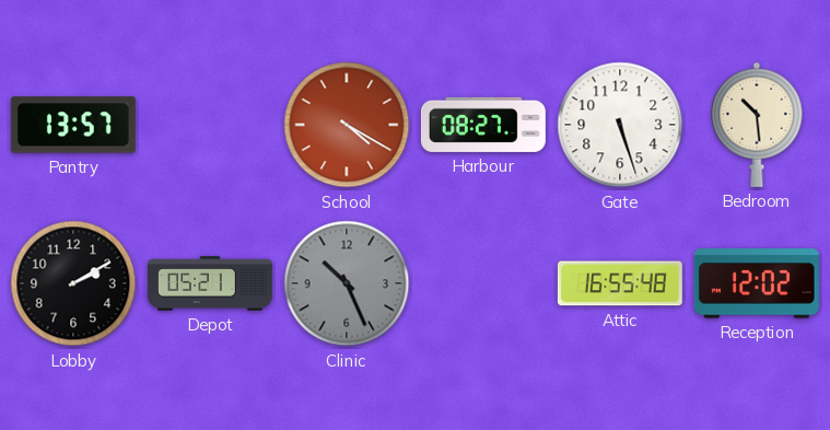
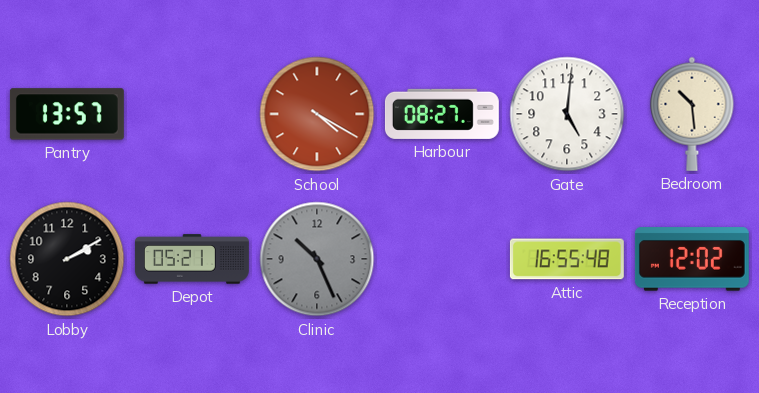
Gate: 5:27 -> 5:01
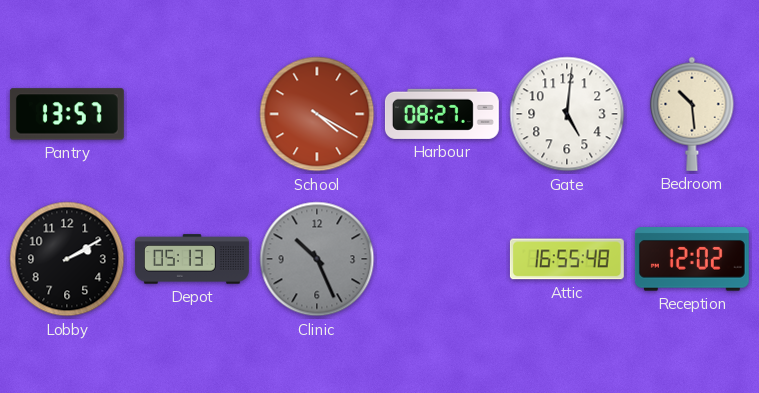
Depot: 05:21 -> 05:13
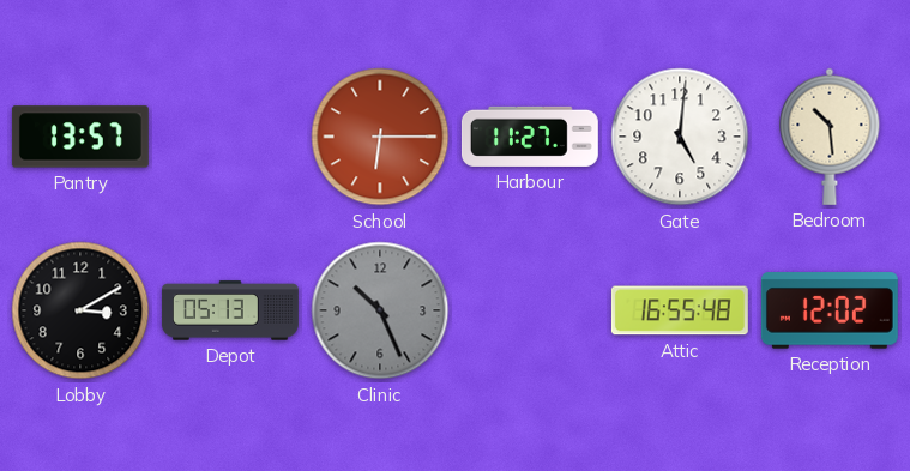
School: 4:20 -> 6:15
Harbour: 08:27 -> 11:27
Lobby: 2:10 -> 3:10
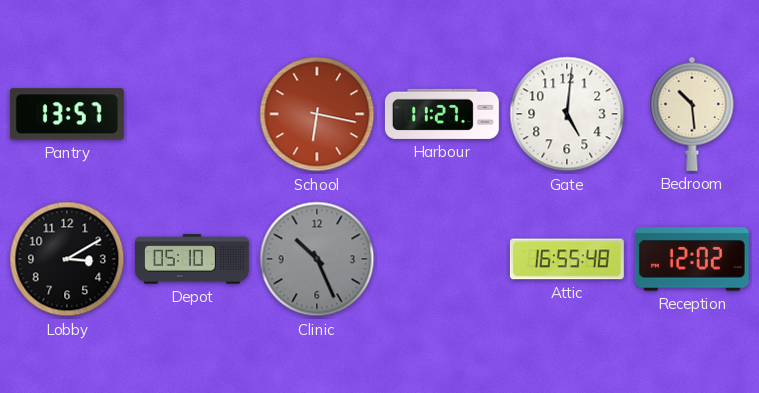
School: 6:15 -> 6:17
Depot: 05:13 -> 05:10
